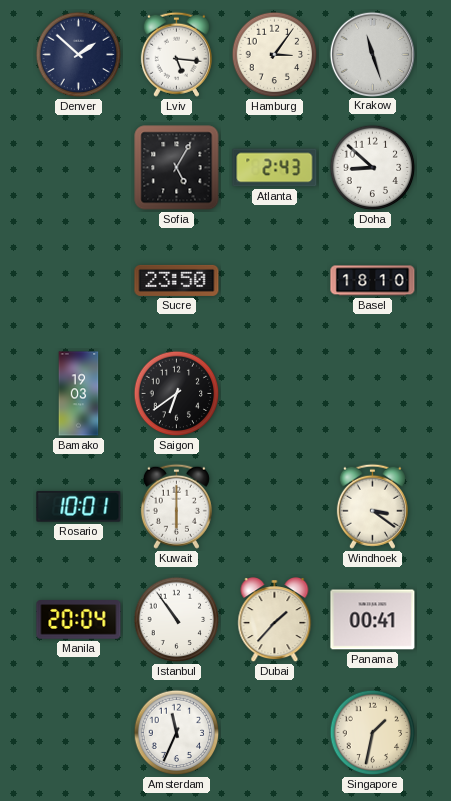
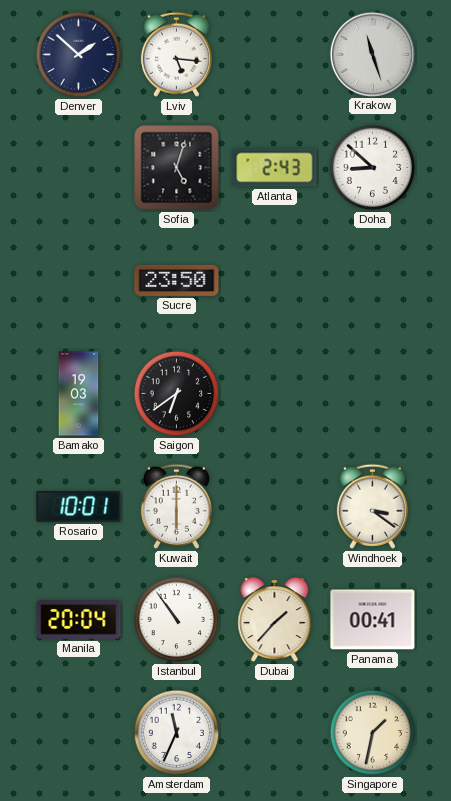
Hamburg: 3:06 -> none
Sofia: 5:05 -> 5:03
Basel: 18:10 -> none
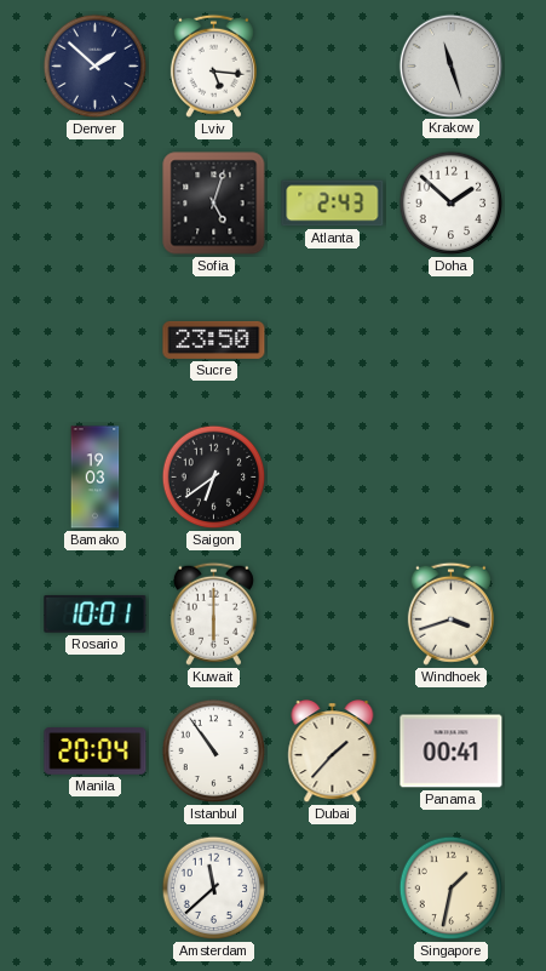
Doha: 8:52 -> 1:52
Windhoek: 3:21 -> 3:42
Amsterdam: 11:34 -> 11:38
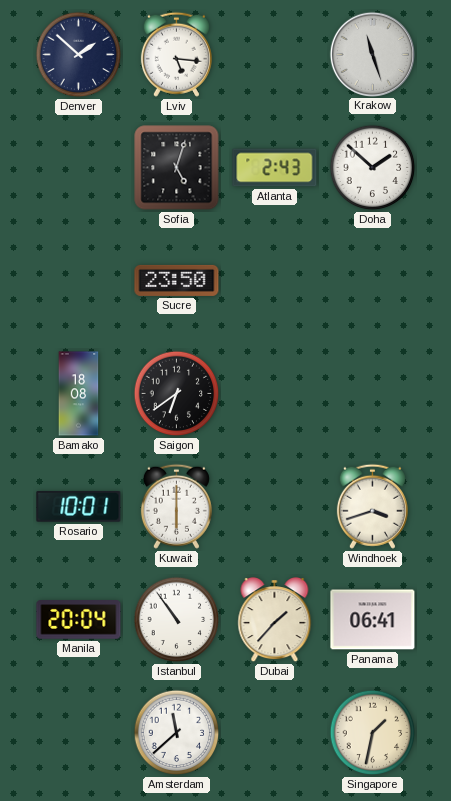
Bamako: 19:03 -> 18:08
Panama: 00:41 -> 06:41
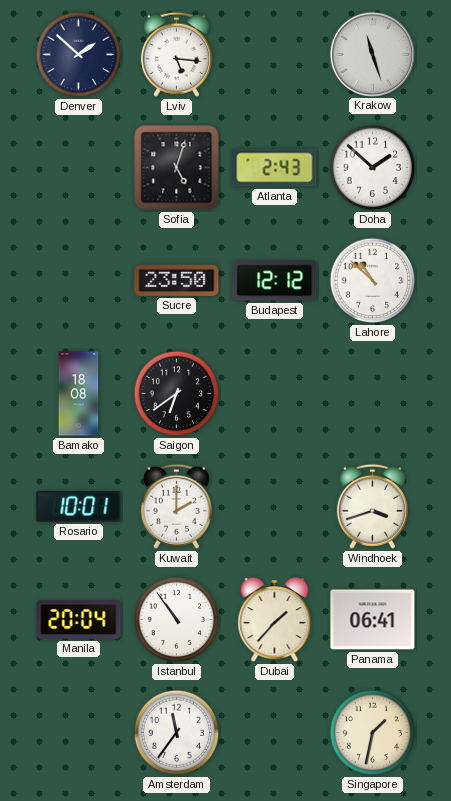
Budapest: none -> 12:12
Lahore: none -> 10:52
Kuwait: 6:00 -> 2:00
Amsterdam: 11:38 -> 11:36
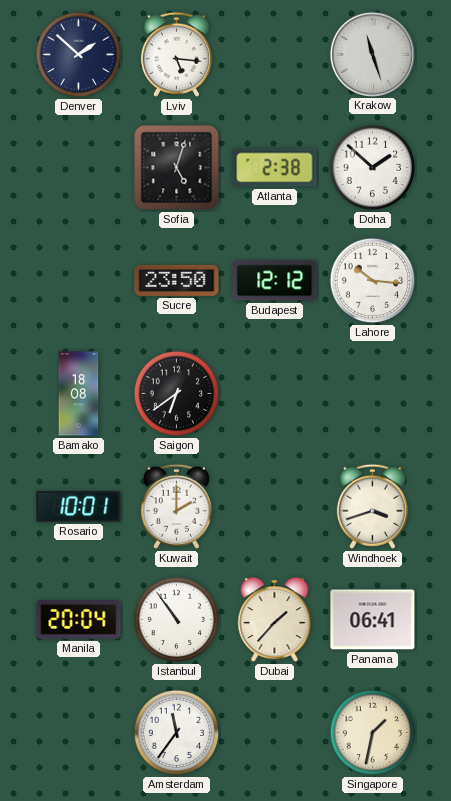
Atlanta: 2:43 -> 2:38
Lahore: 10:52 -> 10:16
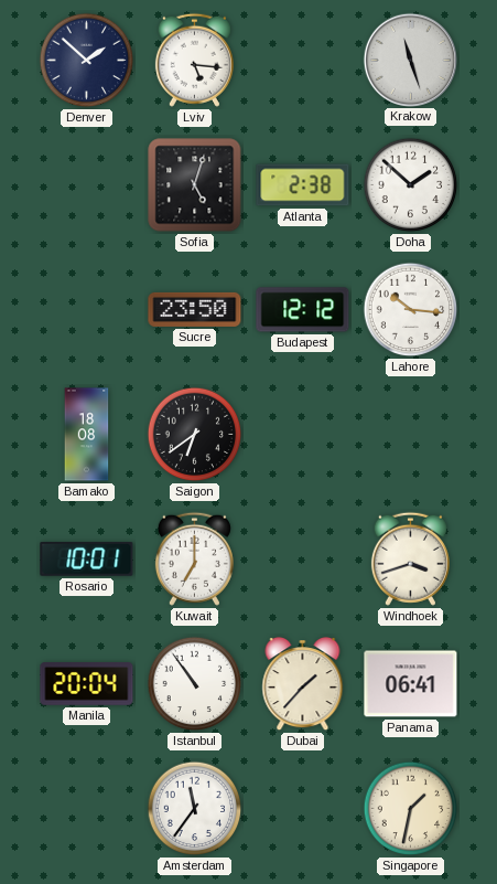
Kuwait: 2:00 -> 7:00
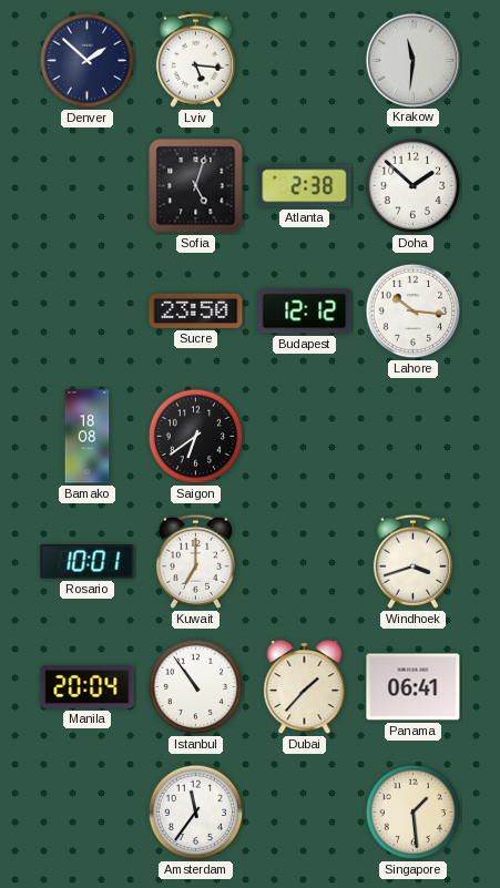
Krakow: 11:27 -> 11:31
Singapore: 1:32 -> 1:29
